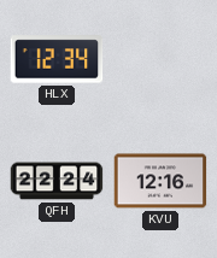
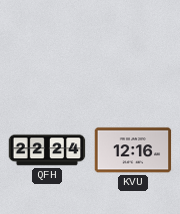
HLX: 12:34 -> none
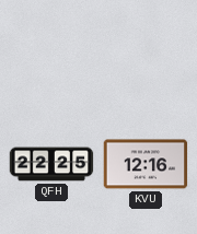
QFH: 22:24 -> 22:25
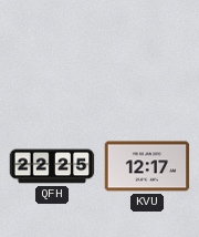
KVU: 12:16 -> 12:17
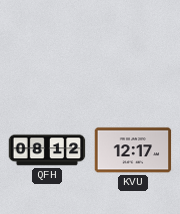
QFH: 22:25 -> 08:12
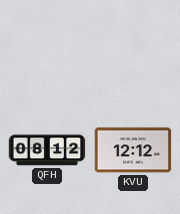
KVU: 12:17 -> 12:12
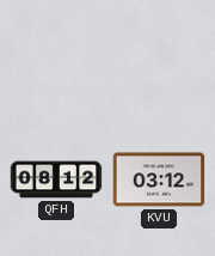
KVU: 12:12 -> 03:12
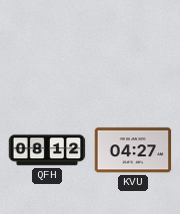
KVU: 03:12 -> 04:27
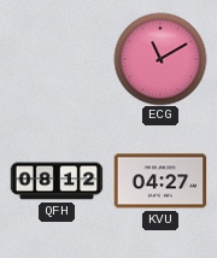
ECG: none -> 11:10
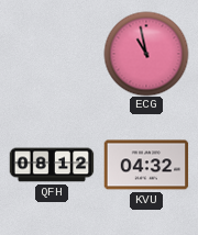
ECG: 11:10 -> 10:58
KVU: 04:27 -> 04:32
